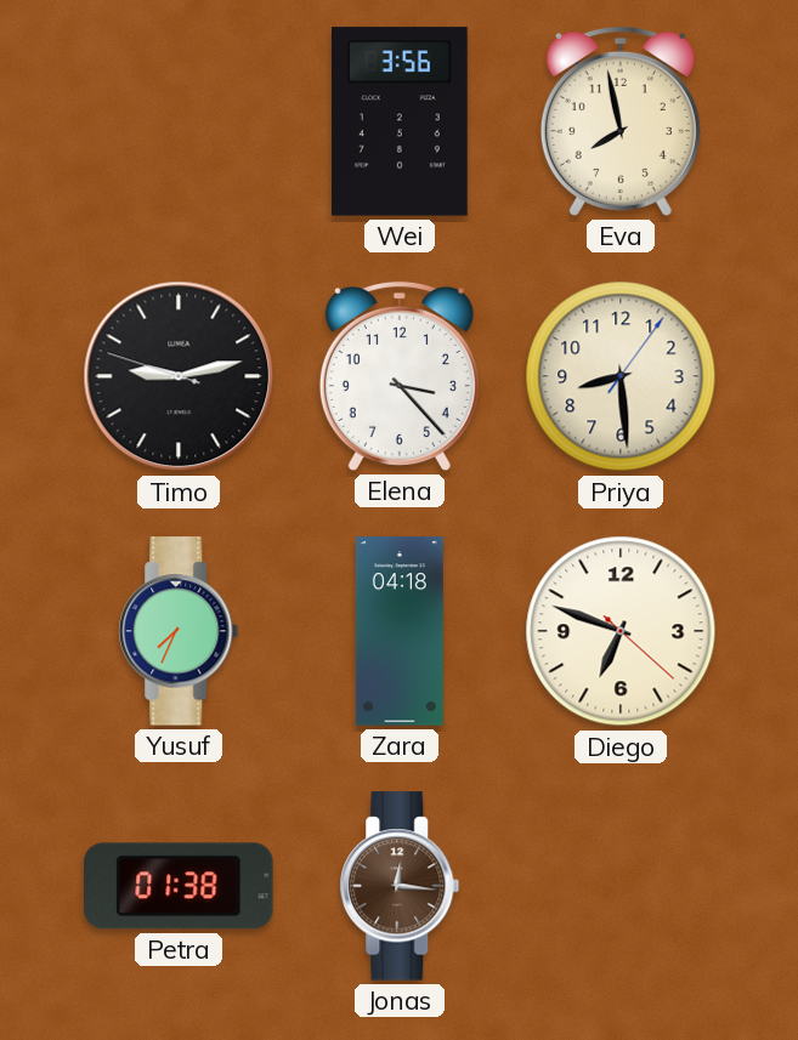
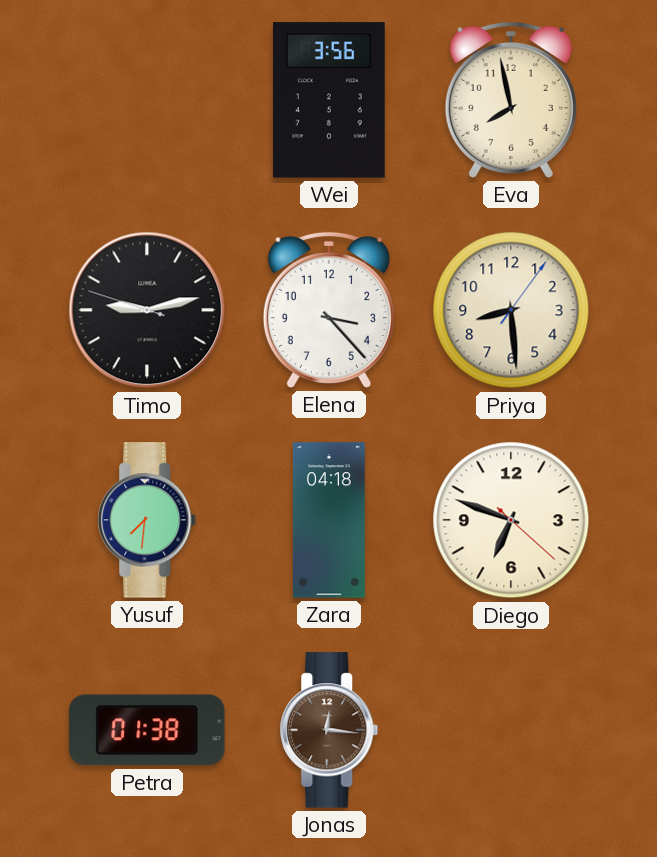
Yusuf: 7:34 -> 7:31
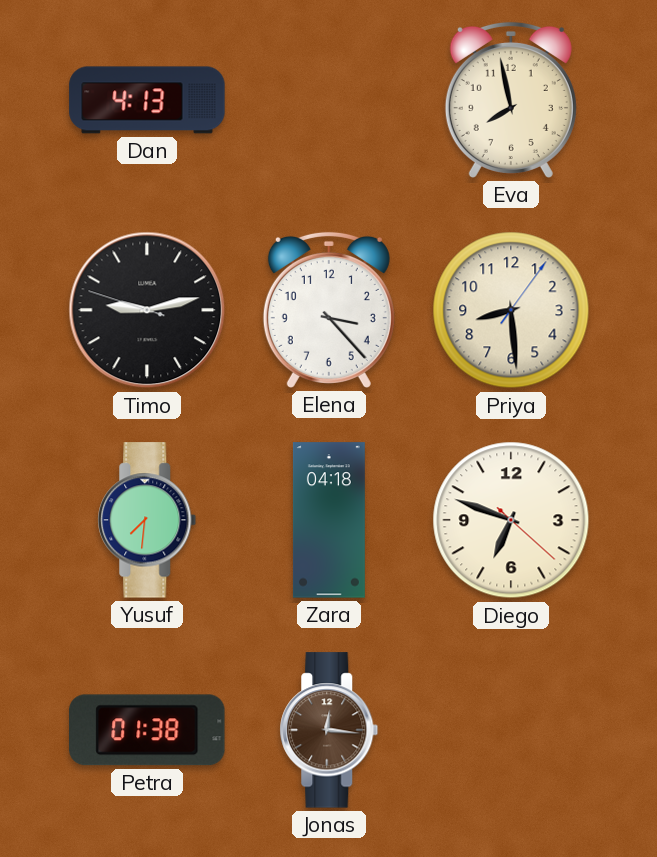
Dan: none -> 4:13
Wei: 3:56 -> none
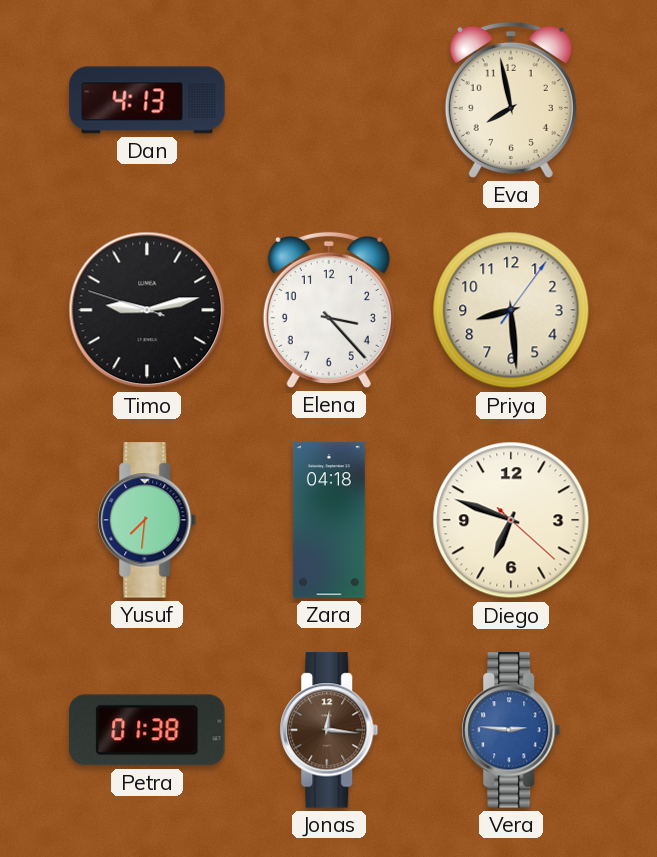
Vera: none -> 2:46
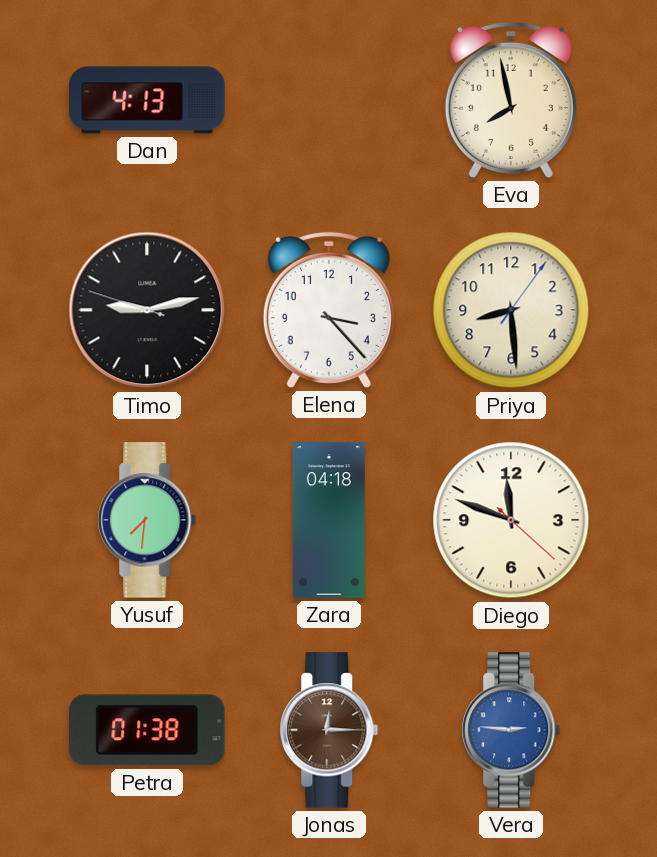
Diego: 6:48 -> 11:48
Jonas: 12:16 -> 12:15
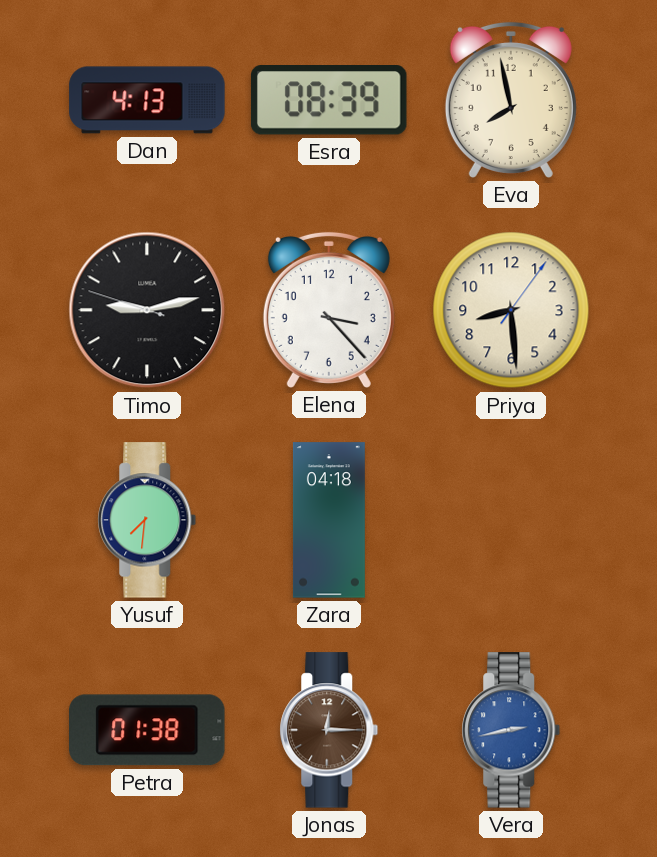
Esra: none -> 08:39
Diego: 11:48 -> none
Vera: 2:46 -> 2:43
